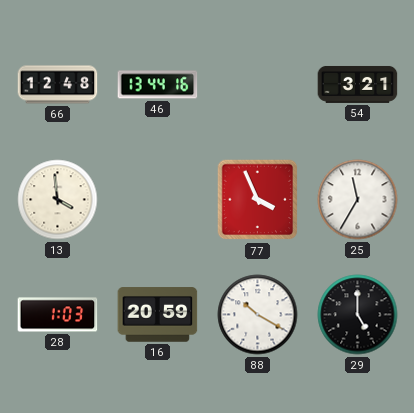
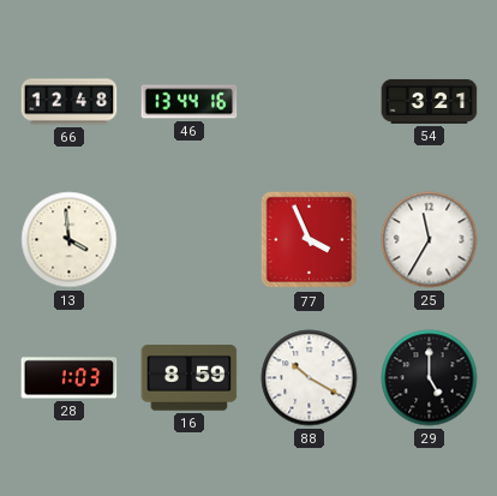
16: 20:59 -> 8:59
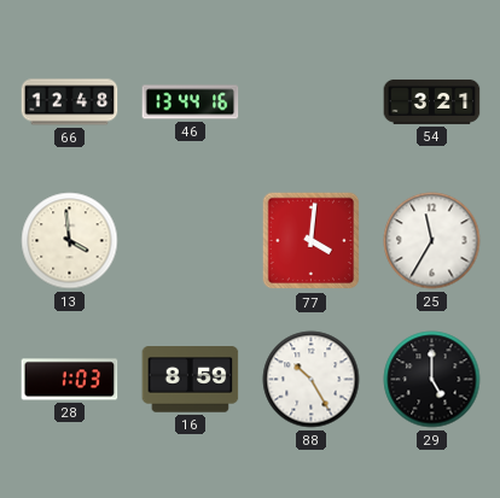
77: 3:56 -> 4:01
88: 10:20 -> 10:25
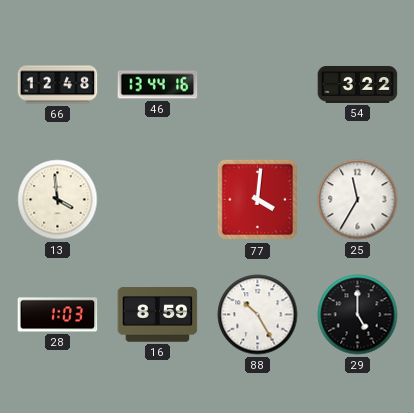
54: 3:21 -> 3:22
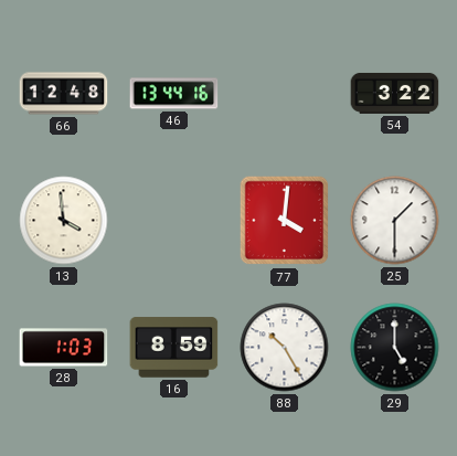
25: 11:35 -> 1:30
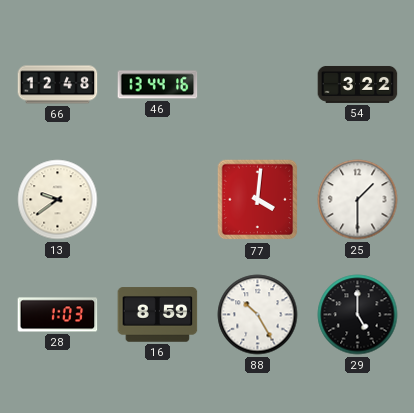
13: 3:59 -> 9:39
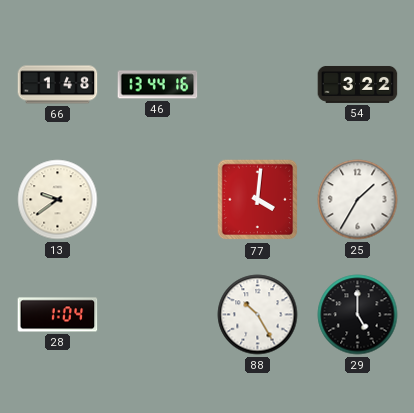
66: 12:48 -> 1:48
25: 1:30 -> 1:35
28: 1:03 -> 1:04
16: 8:59 -> none
